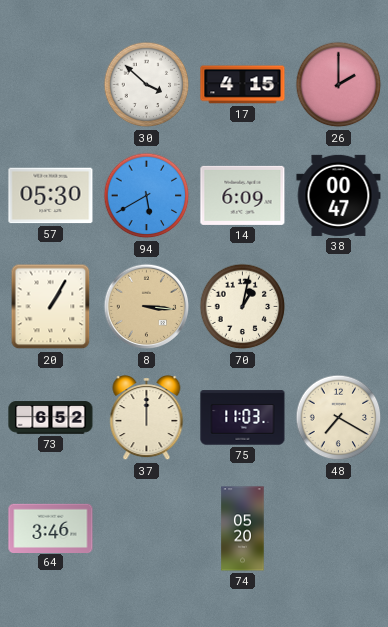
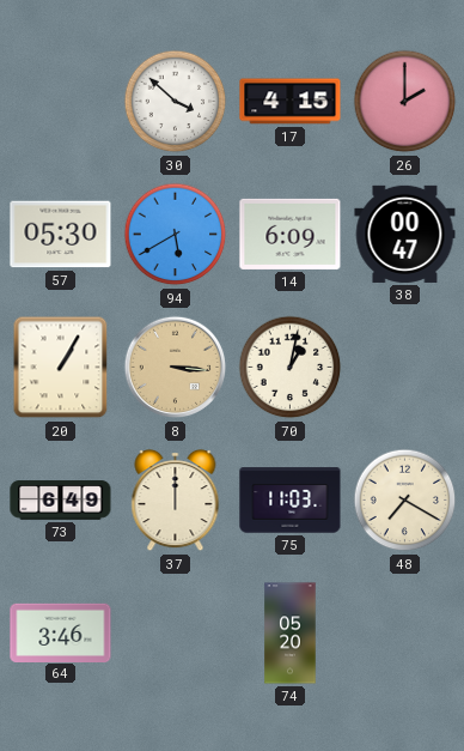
73: 6:52 -> 6:49
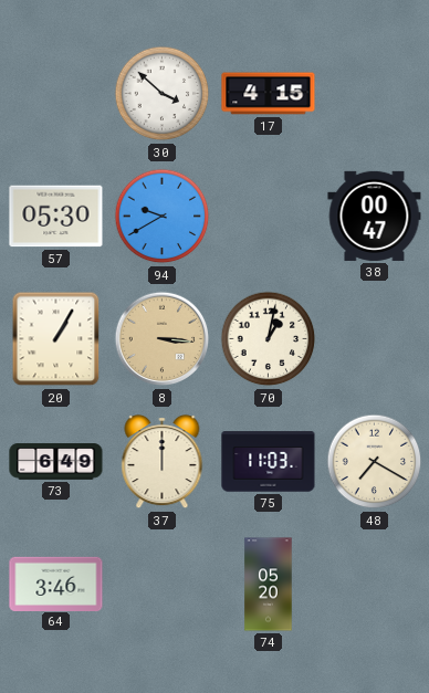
26: 2:00 -> none
94: 5:40 -> 9:40
14: 6:09 -> none
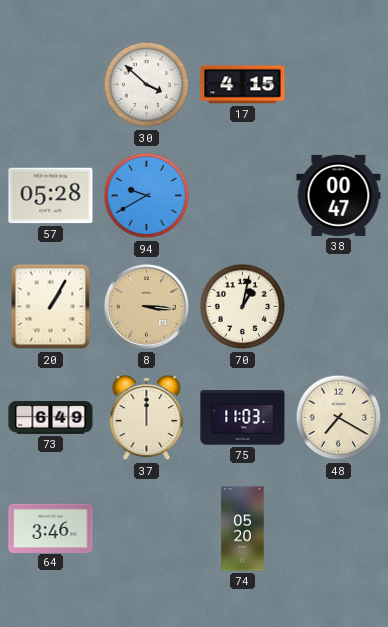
57: 05:30 -> 05:28
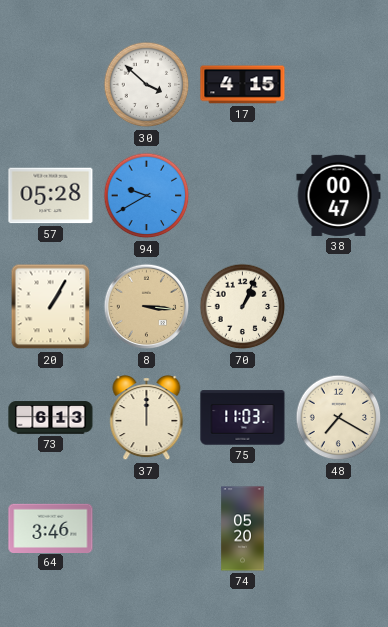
70: 1:02 -> 1:04
73: 6:49 -> 6:13
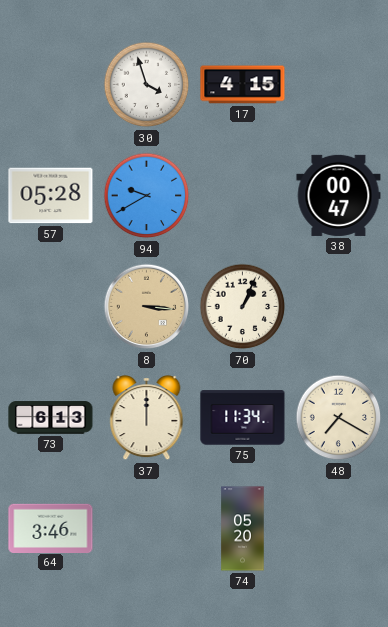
30: 3:52 -> 3:57
20: 1:05 -> none
75: 11:03 -> 11:34
